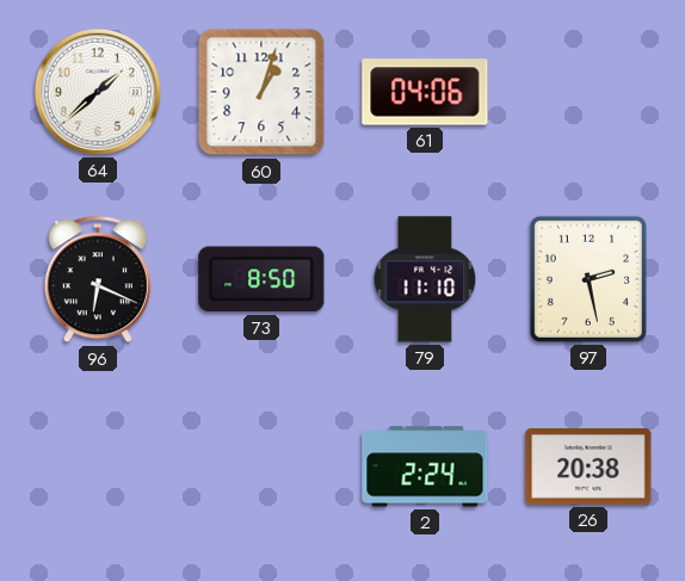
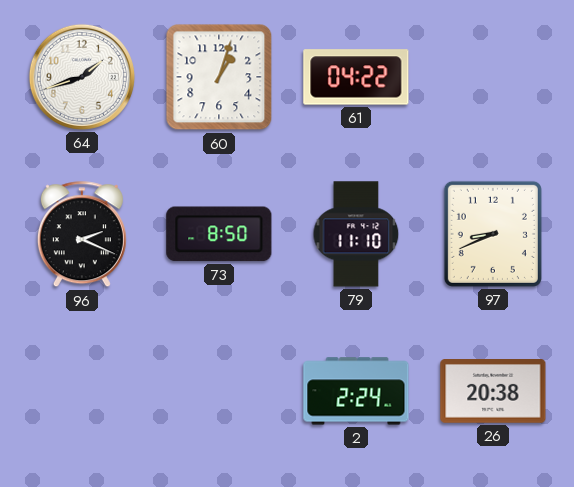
64: 1:38 -> 1:42
61: 04:06 -> 04:22
96: 6:19 -> 2:19
97: 2:28 -> 8:41
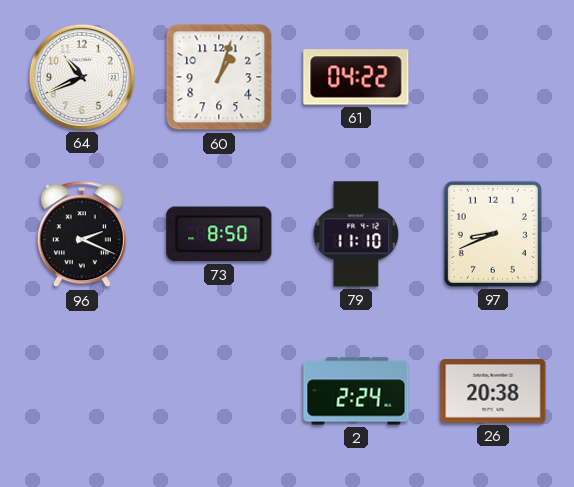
64: 1:42 -> 10:41
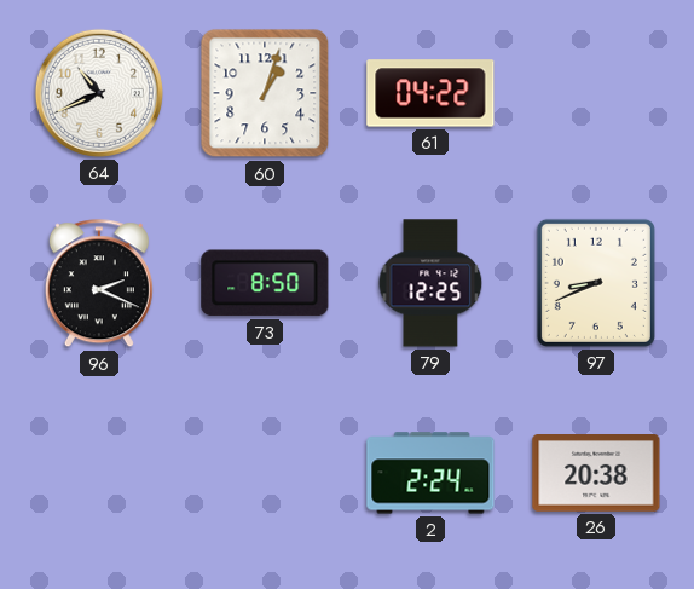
79: 11:10 -> 12:25
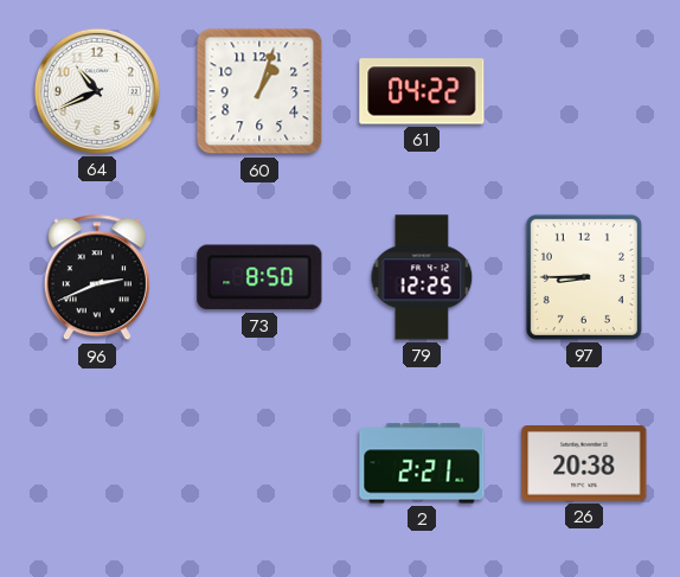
96: 2:19 -> 2:41
97: 8:41 -> 8:45
2: 2:24 -> 2:21
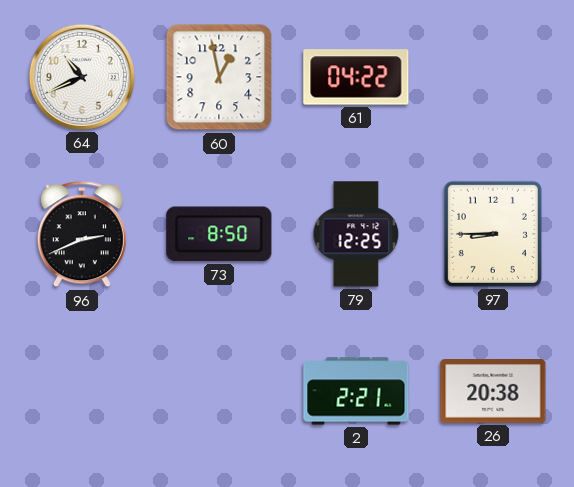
60: 1:03 -> 12:58
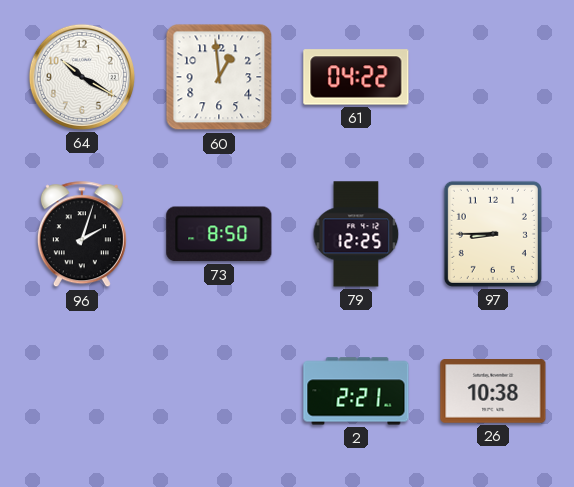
64: 10:41 -> 10:20
60: 12:58 -> 12:59
96: 2:41 -> 2:03
26: 20:38 -> 10:38
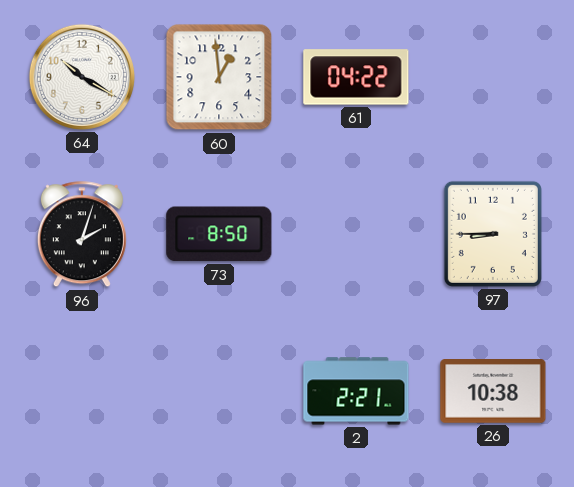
79: 12:25 -> none
